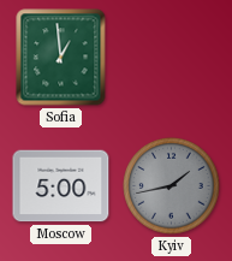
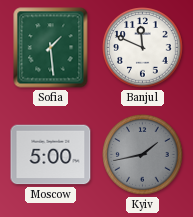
Sofia: 12:59 -> 1:29
Banjul: none -> 11:49
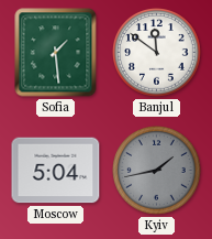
Banjul: 11:49 -> 11:51
Moscow: 5:00 -> 5:04
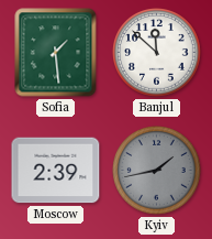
Banjul: 11:51 -> 11:52
Moscow: 5:04 -> 2:39
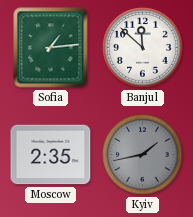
Sofia: 1:29 -> 1:14
Moscow: 2:39 -> 2:35
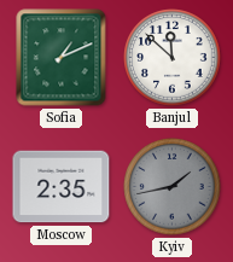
Sofia: 1:14 -> 1:11
